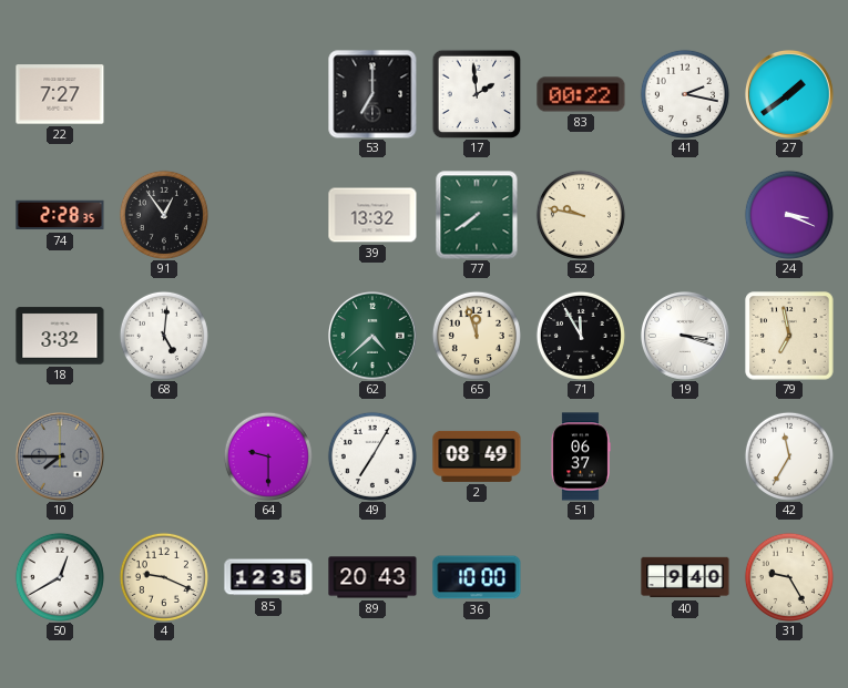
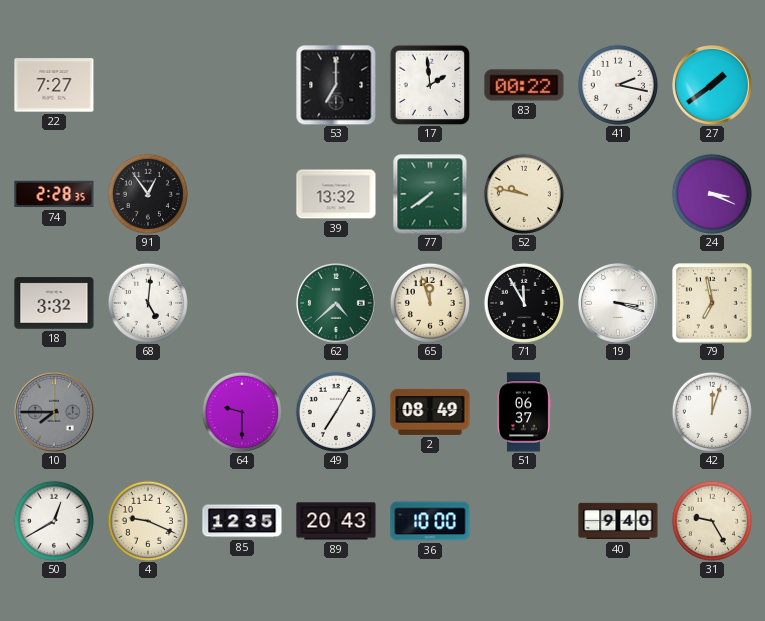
42: 11:35 -> 12:03
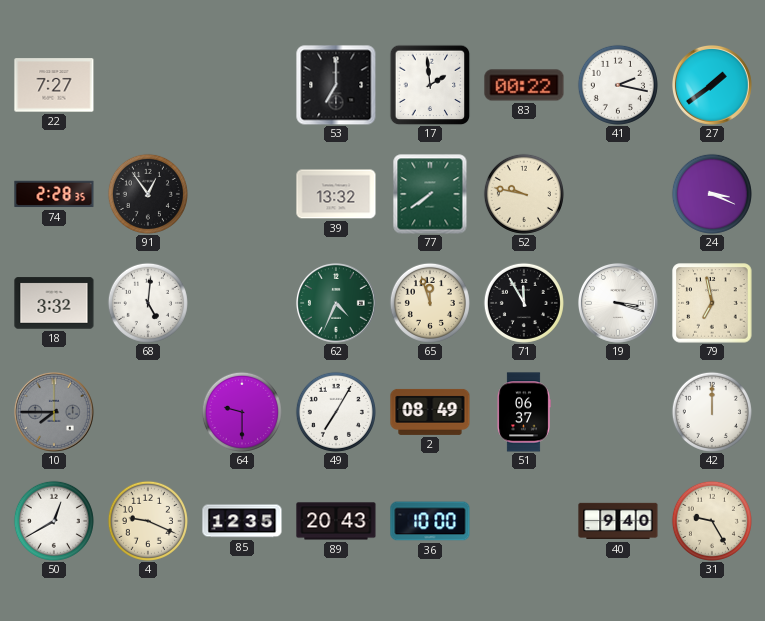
62: 4:38 -> 4:34
42: 12:03 -> 12:00
